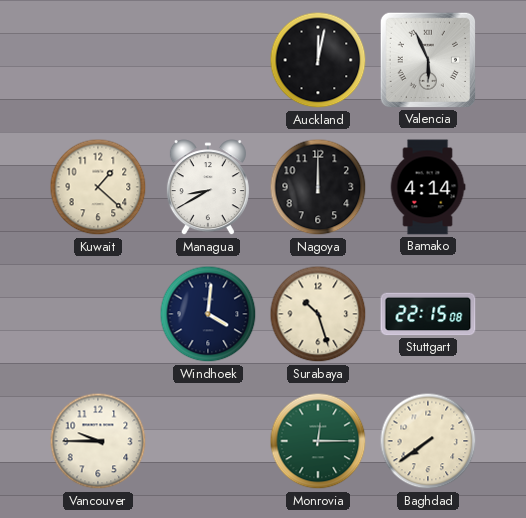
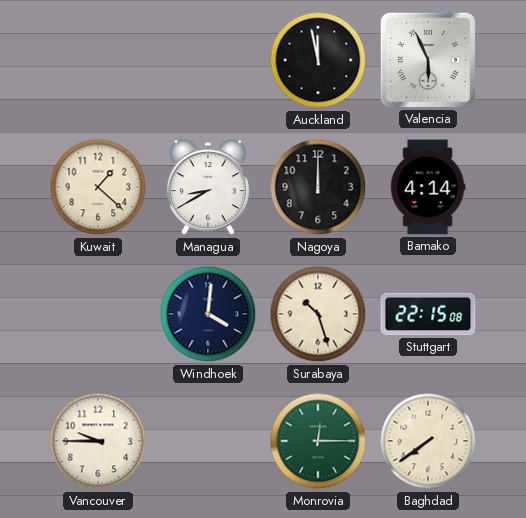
Auckland: 12:02 -> 11:58
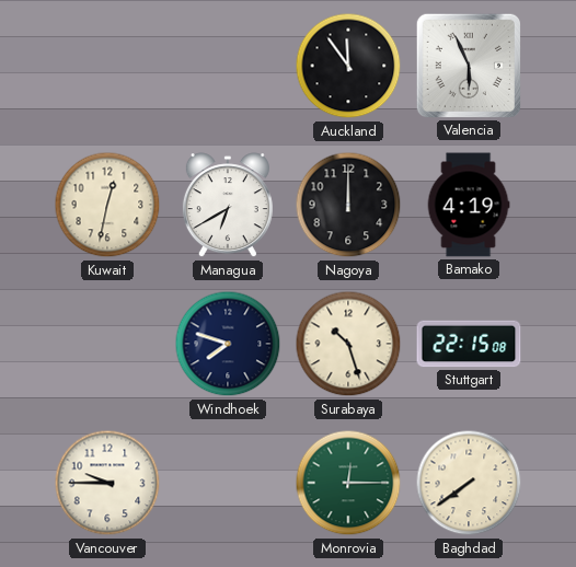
Auckland: 11:58 -> 11:54
Kuwait: 1:22 -> 12:32
Managua: 8:40 -> 6:40
Bamako: 4:14 -> 4:19
Windhoek: 4:01 -> 7:48
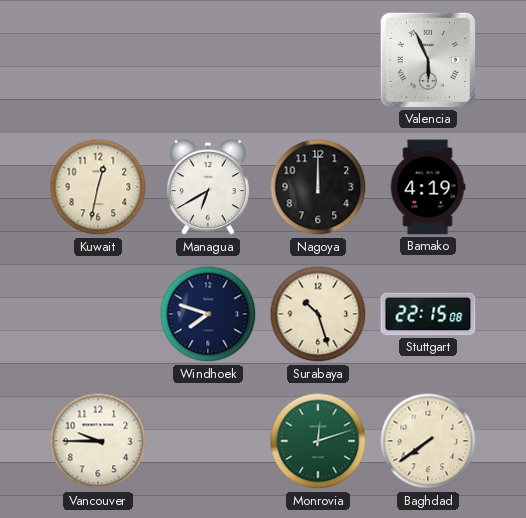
Auckland: 11:54 -> none
Monrovia: 12:15 -> 12:12
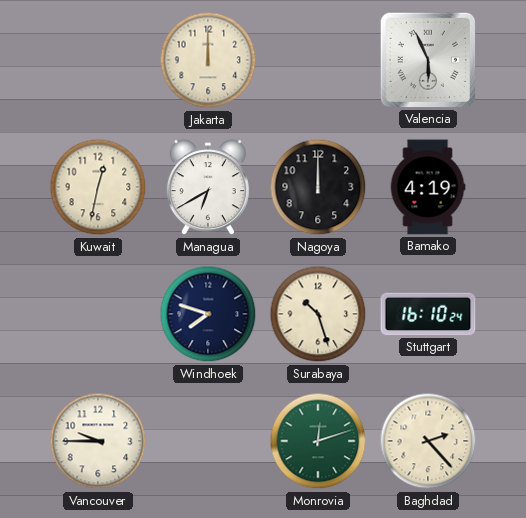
Jakarta: none -> 12:00
Stuttgart: 22:15 -> 16:10
Baghdad: 7:39 -> 2:23
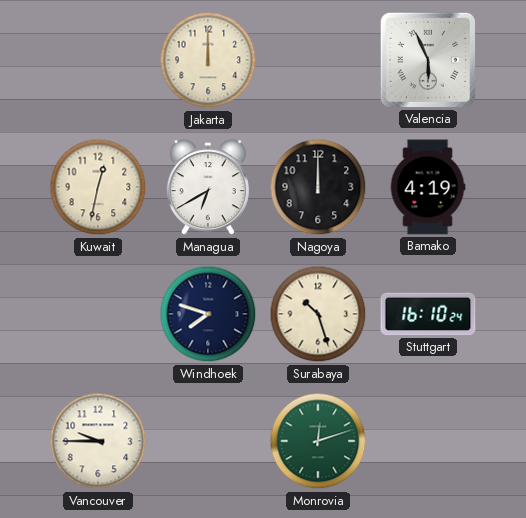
Baghdad: 2:23 -> none
